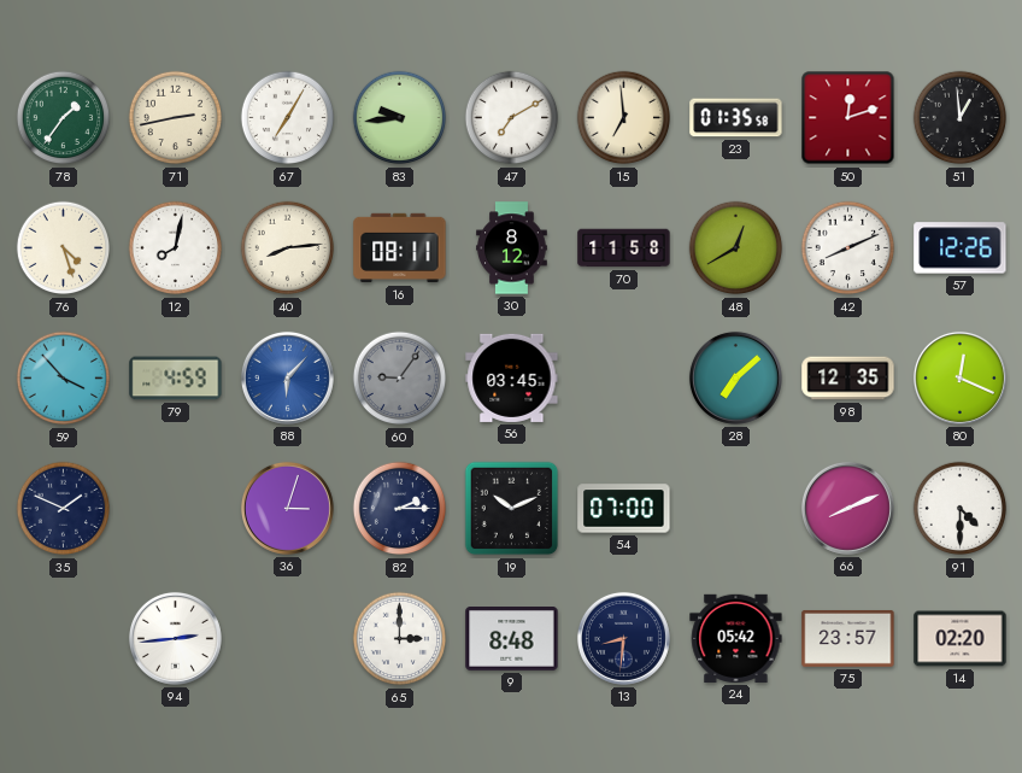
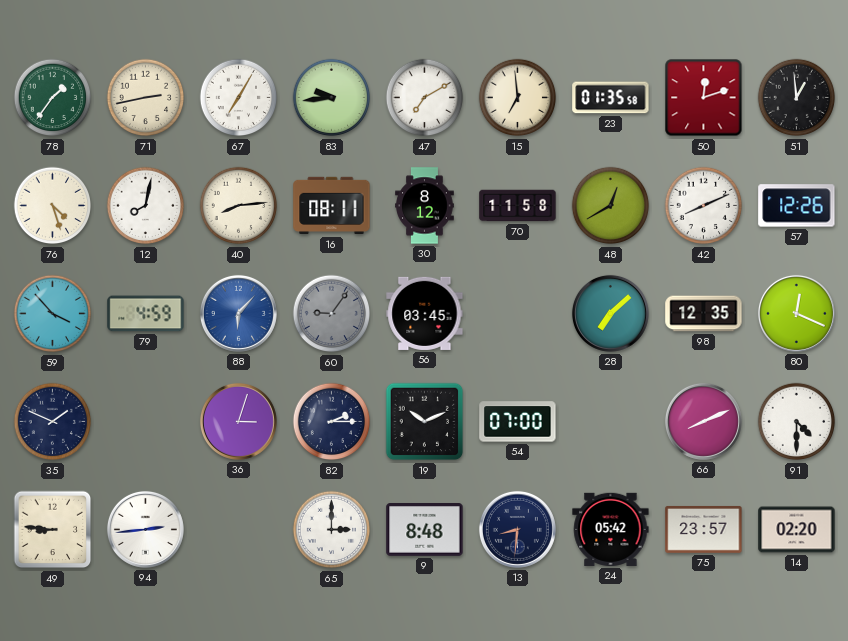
49: none -> 8:46
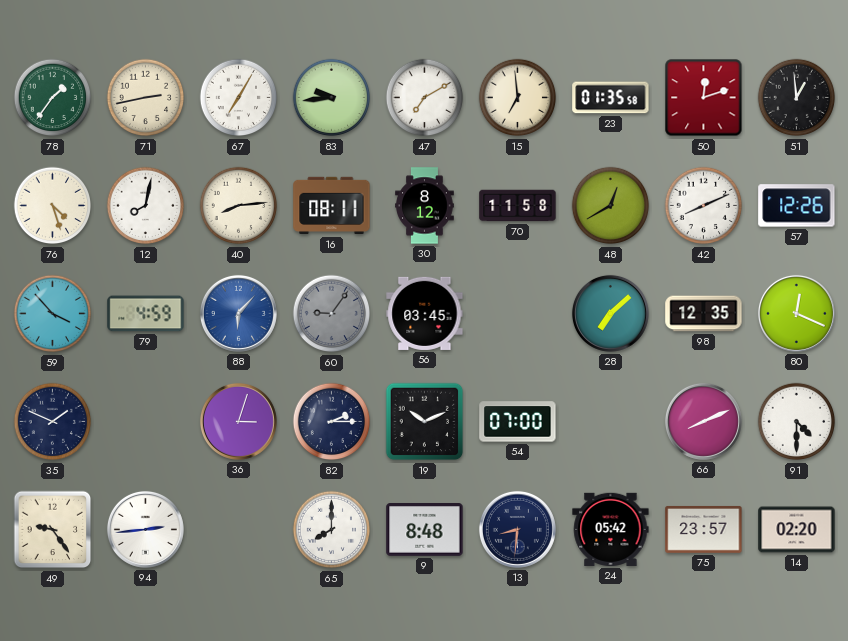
49: 8:46 -> 9:24
65: 3:00 -> 8:00
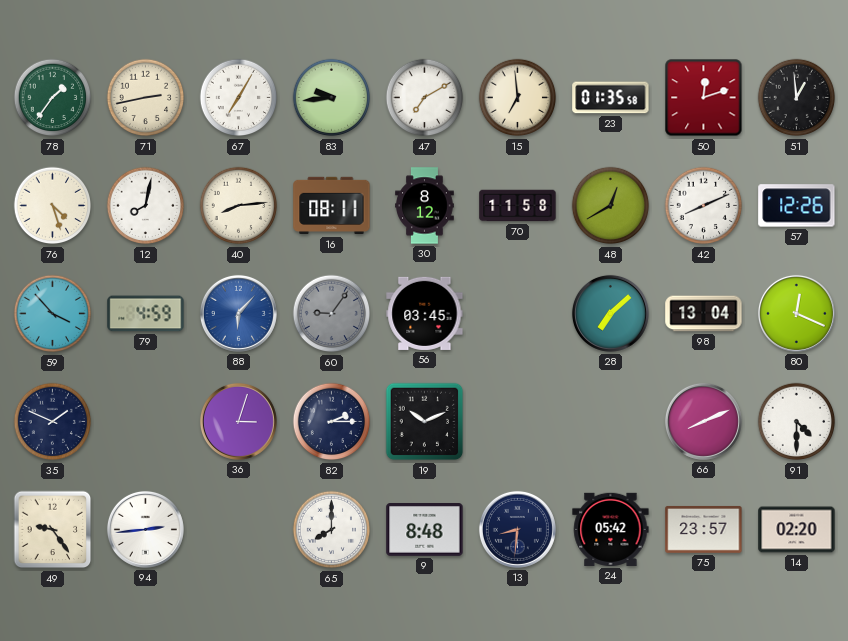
98: 12:35 -> 13:04
54: 07:00 -> none
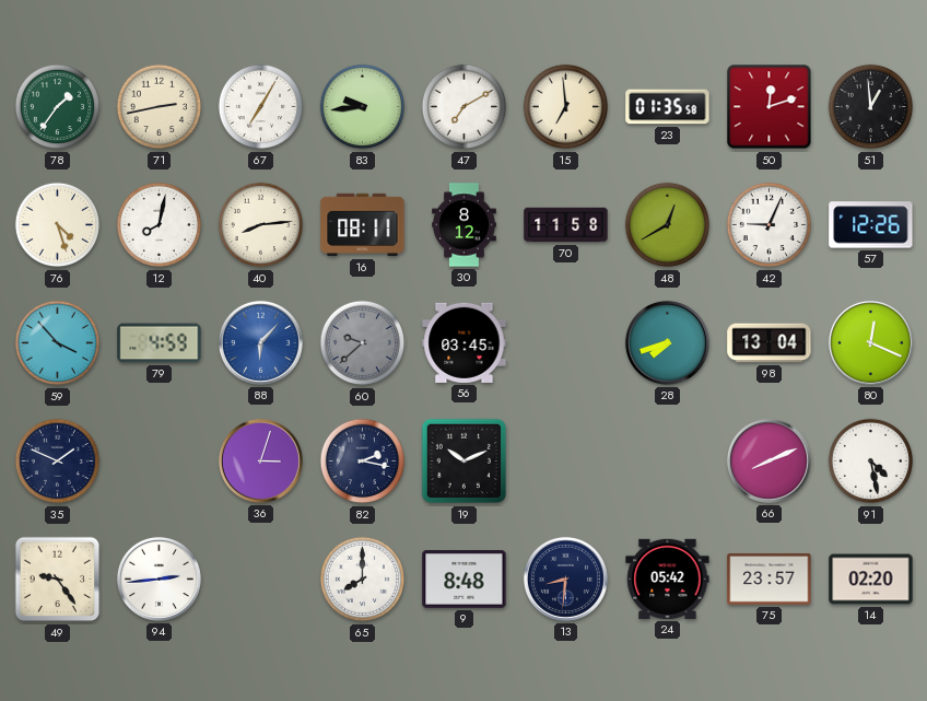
42: 8:11 -> 9:04
60: 9:06 -> 9:38
28: 7:08 -> 7:42
82: 2:15 -> 2:17
91: 4:30 -> 4:28
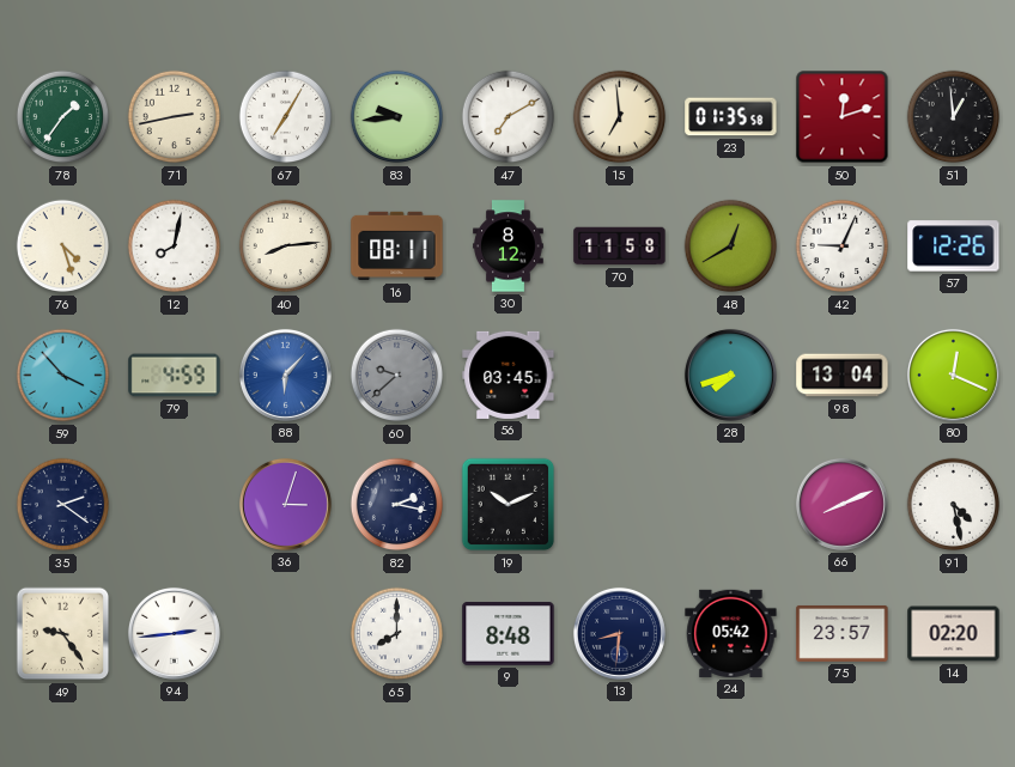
35: 1:49 -> 2:21
